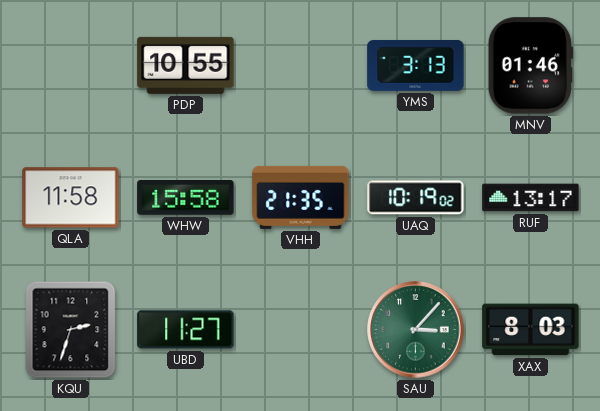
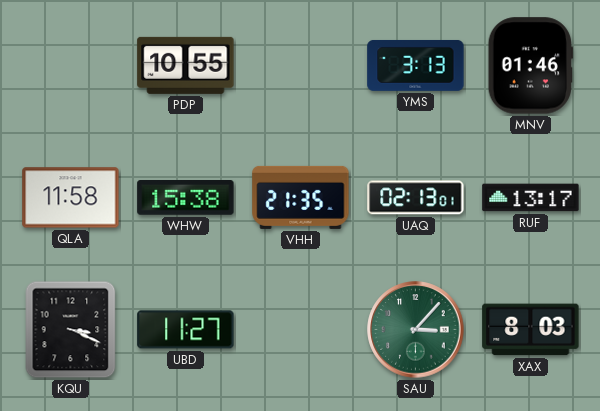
WHW: 15:58 -> 15:38
UAQ: 10:19 -> 02:13
KQU: 2:33 -> 3:19
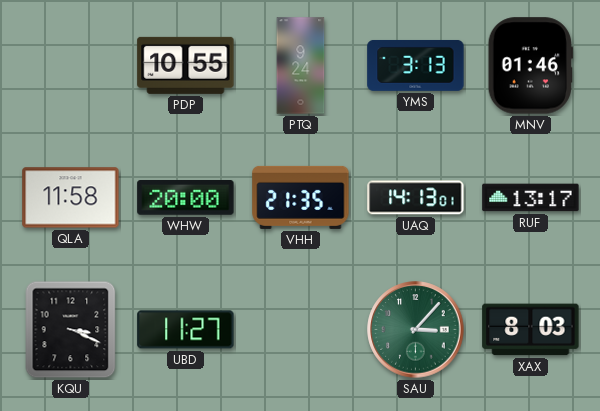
PTQ: none -> 9:24
WHW: 15:38 -> 20:00
UAQ: 02:13 -> 14:13
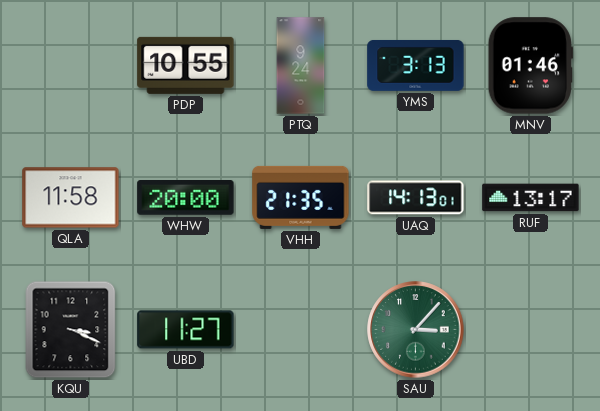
XAX: 8:03 -> none
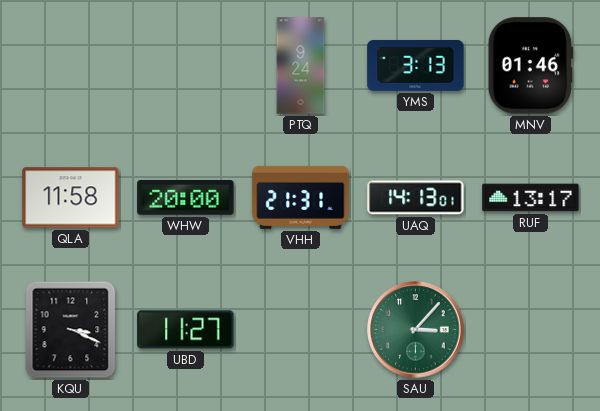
PDP: 10:55 -> none
VHH: 21:35 -> 21:31
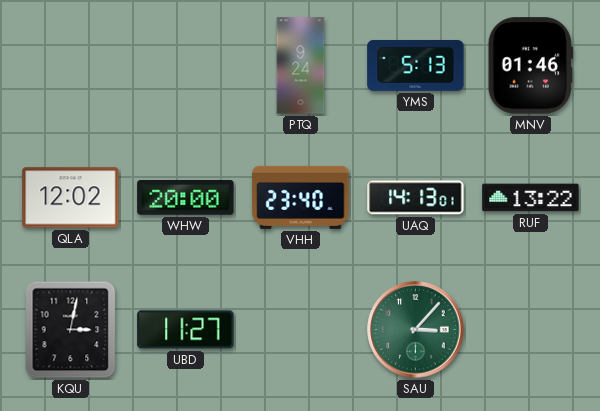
YMS: 3:13 -> 5:13
QLA: 11:58 -> 12:02
VHH: 21:31 -> 23:40
RUF: 13:17 -> 13:22
KQU: 3:19 -> 3:02
